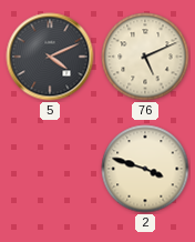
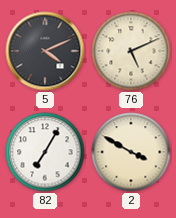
82: none -> 7:05
2: 3:48 -> 3:50
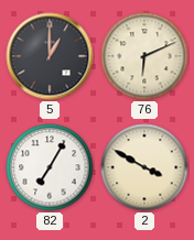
5: 4:11 -> 1:00
76: 5:11 -> 6:11
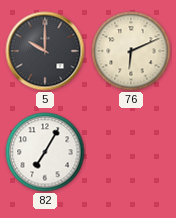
5: 1:00 -> 10:00
2: 3:50 -> none
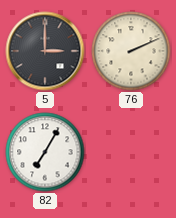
5: 10:00 -> 3:00
76: 6:11 -> 2:11
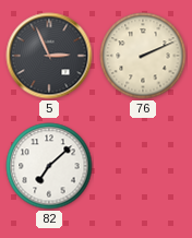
5: 3:00 -> 2:56
82: 7:05 -> 7:08
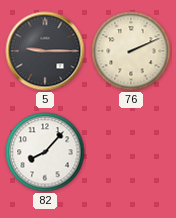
5: 2:56 -> 9:15
82: 7:08 -> 8:07
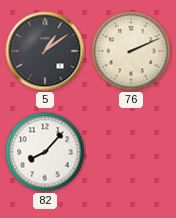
5: 9:15 -> 1:09
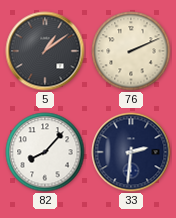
33: none -> 2:31
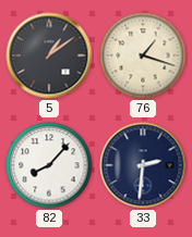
76: 2:11 -> 1:18
